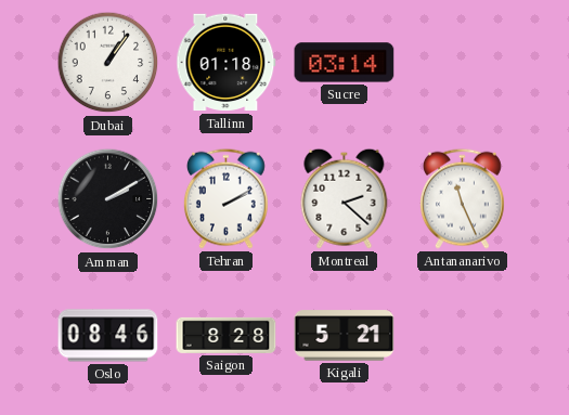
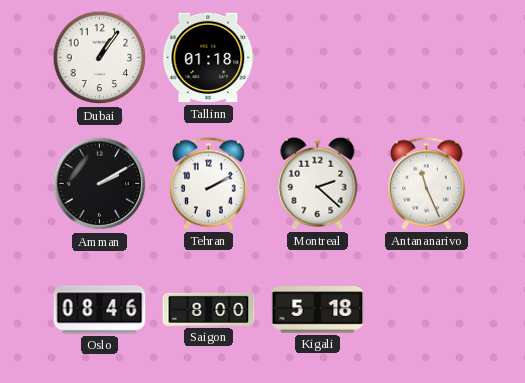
Sucre: 03:14 -> none
Saigon: 8:28 -> 8:00
Kigali: 5:21 -> 5:18
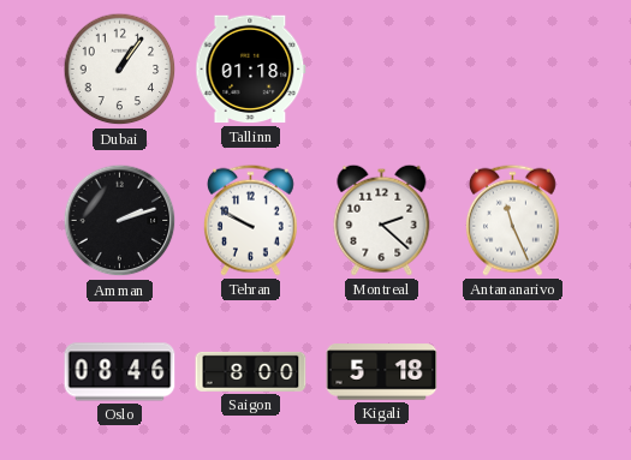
Amman: 2:10 -> 2:12
Tehran: 2:10 -> 9:50
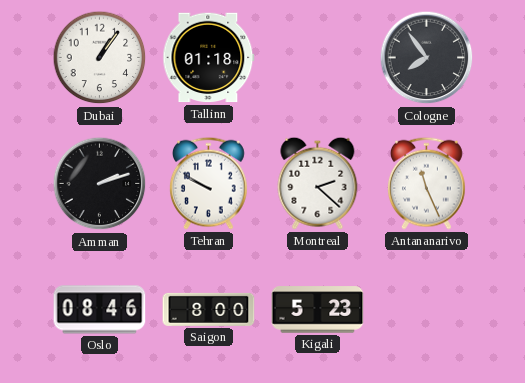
Cologne: none -> 7:54
Kigali: 5:18 -> 5:23
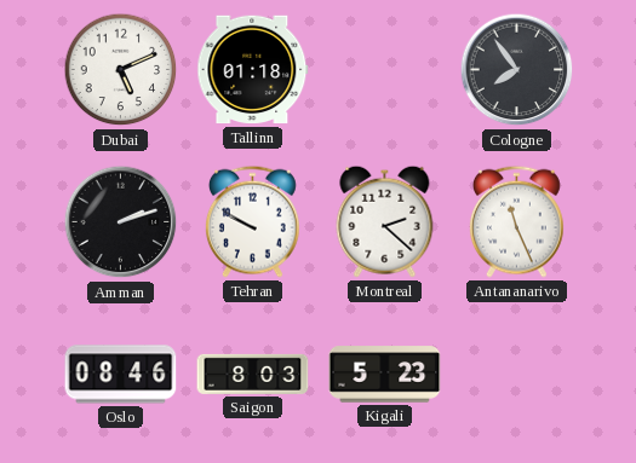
Dubai: 1:06 -> 5:11
Saigon: 8:00 -> 8:03
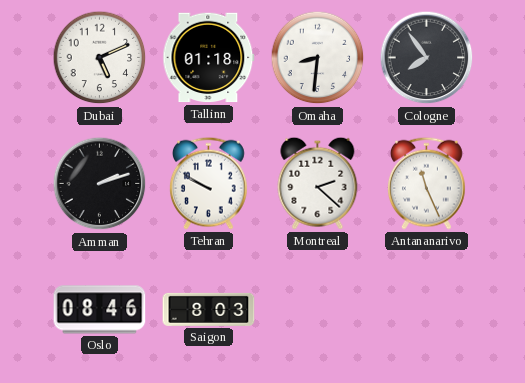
Omaha: none -> 8:31
Kigali: 5:23 -> none
